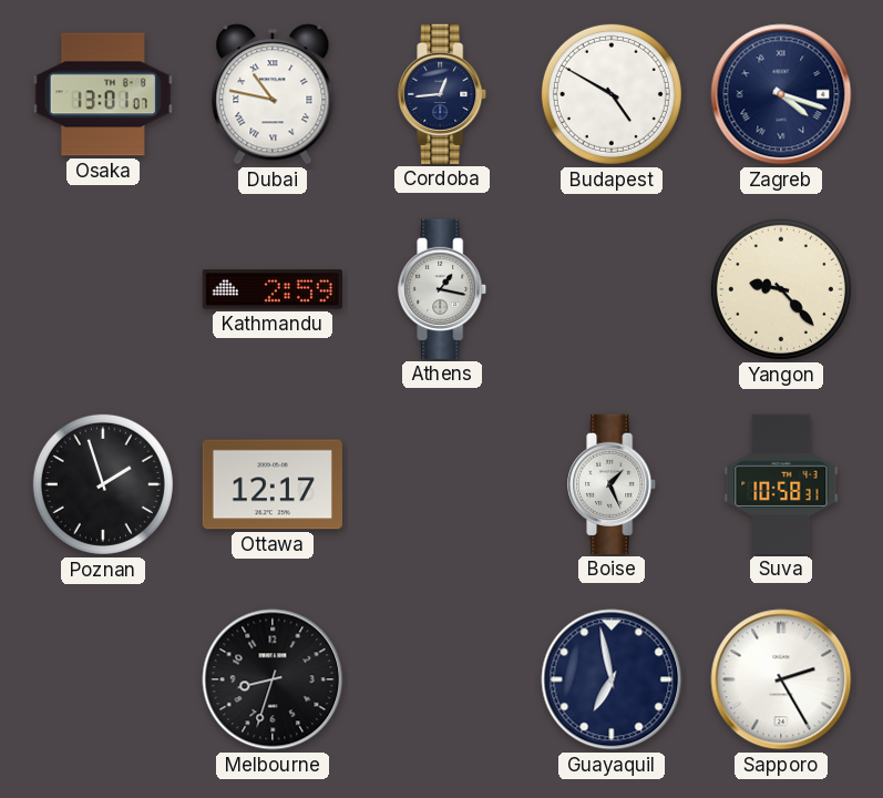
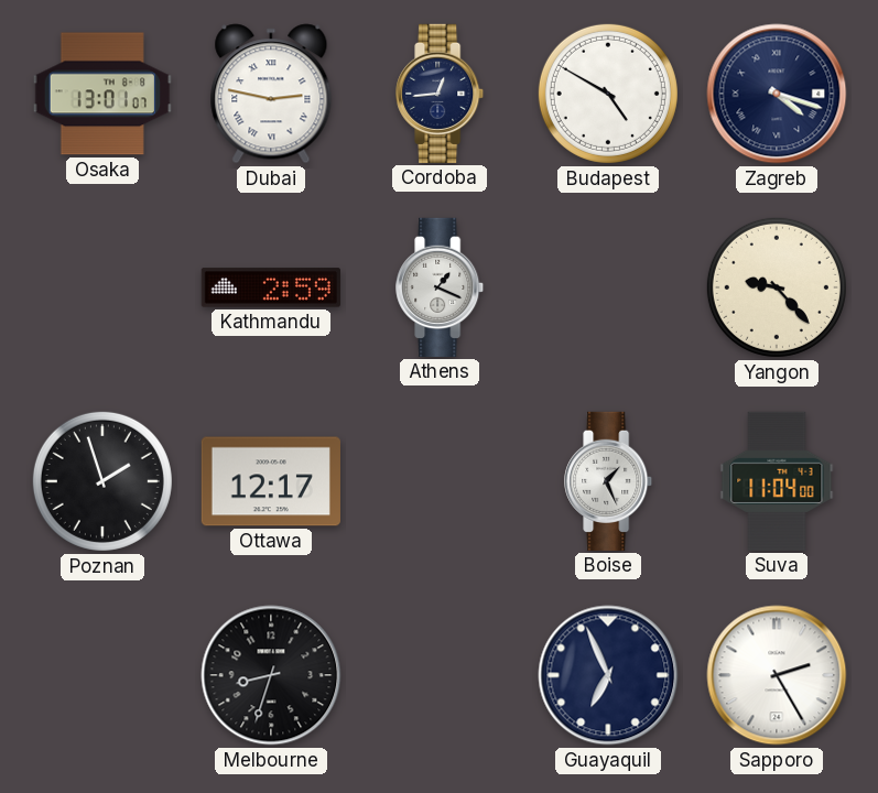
Dubai: 10:47 -> 2:47
Athens: 1:17 -> 1:19
Suva: 10:58 -> 11:04
Guayaquil: 6:58 -> 6:56
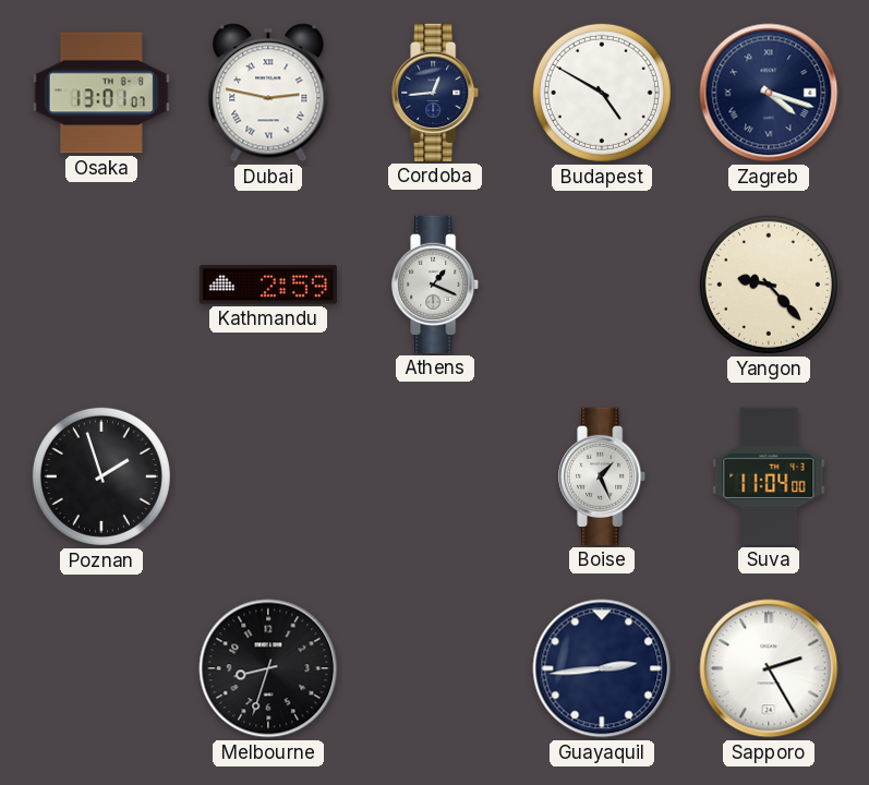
Ottawa: 12:17 -> none
Guayaquil: 6:56 -> 2:44
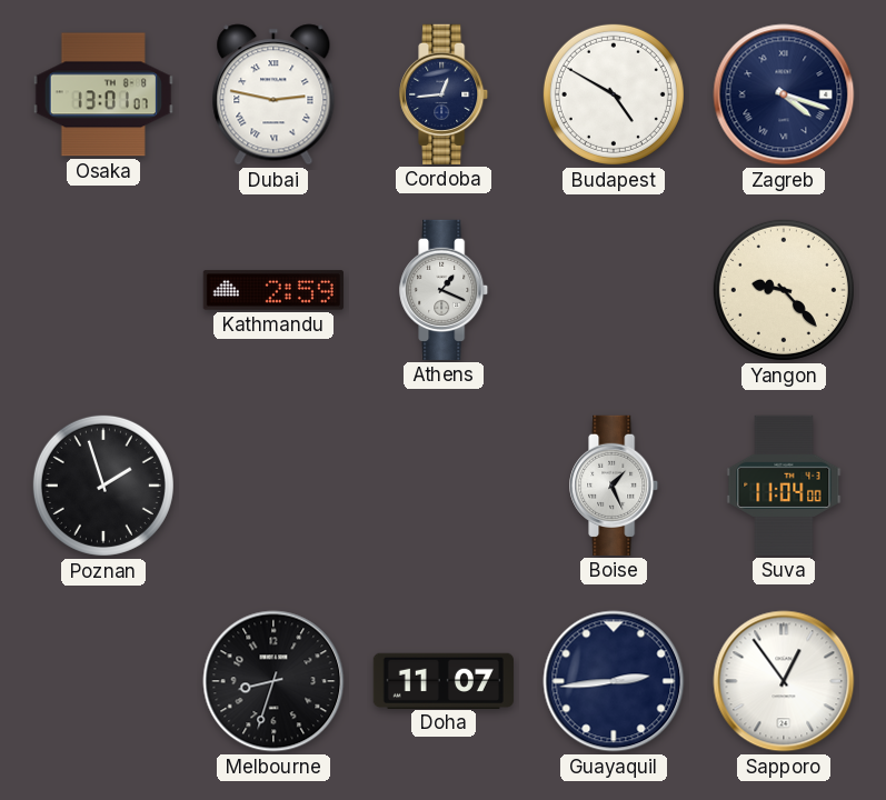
Doha: none -> 11:07
Sapporo: 2:25 -> 12:54
